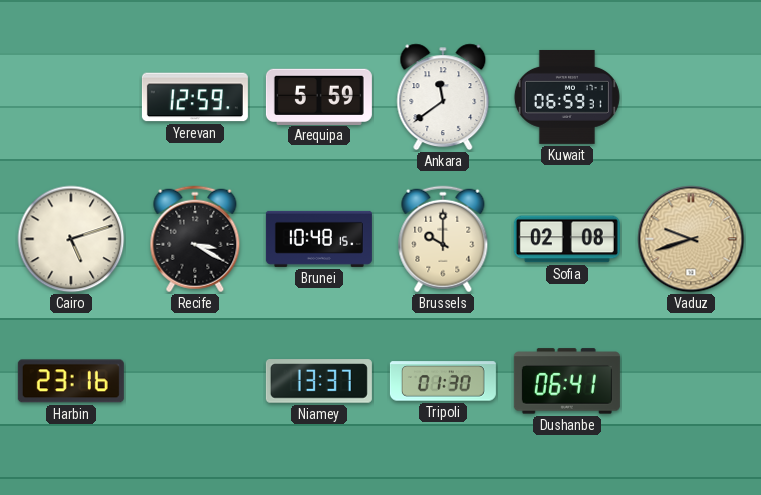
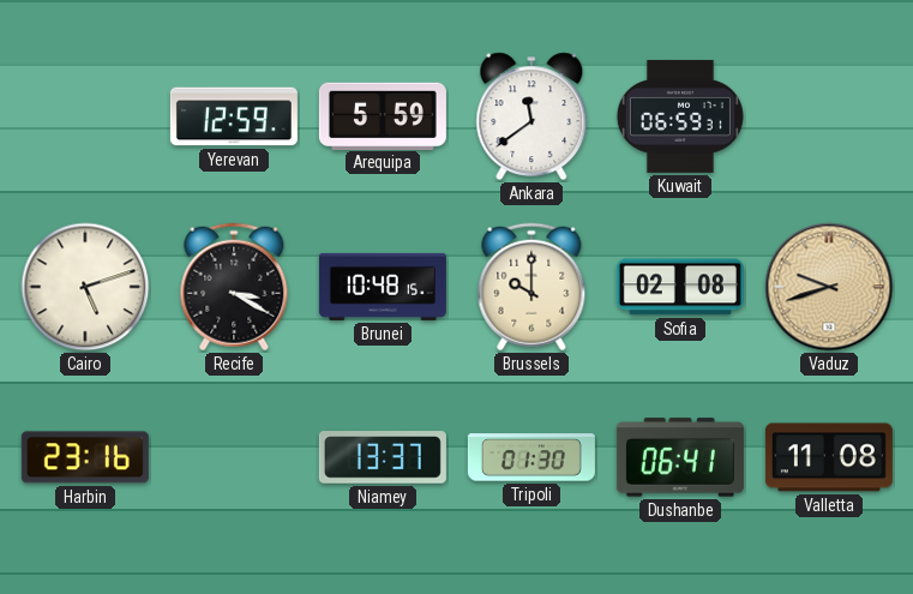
Valletta: none -> 11:08
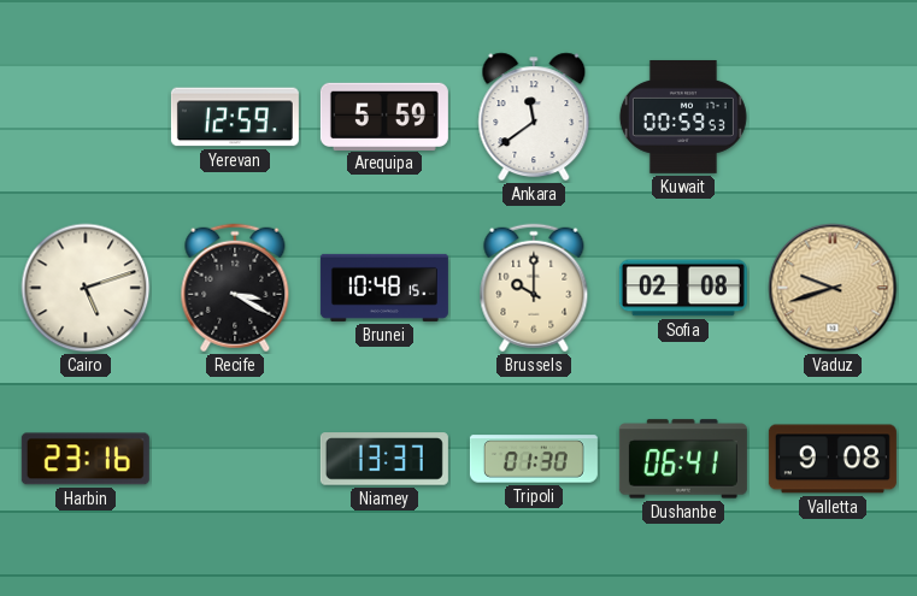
Kuwait: 06:59 -> 00:59
Valletta: 11:08 -> 9:08
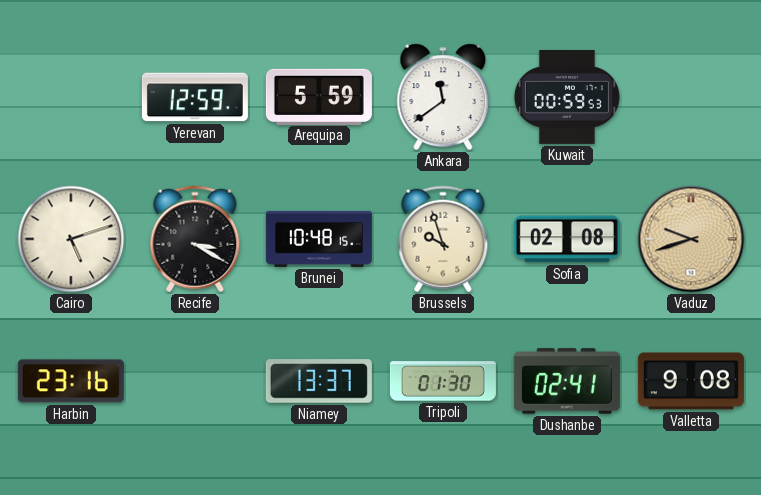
Brussels: 10:00 -> 9:57
Dushanbe: 06:41 -> 02:41
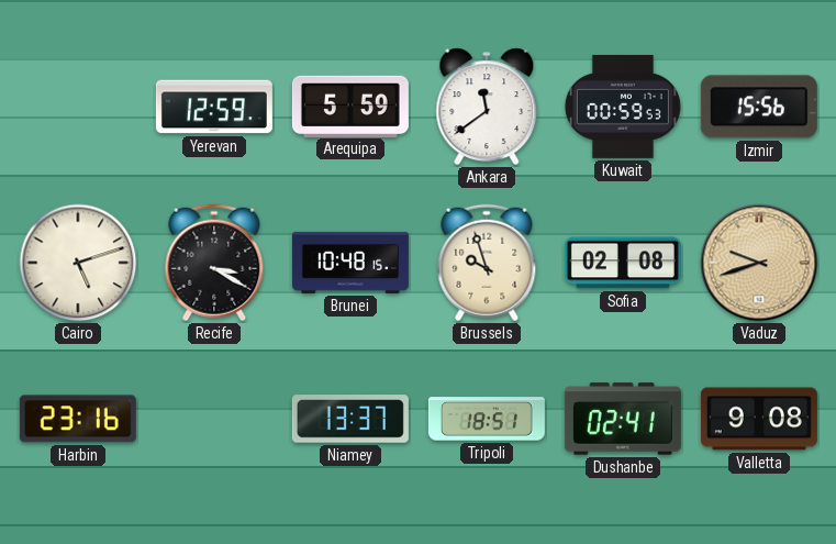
Izmir: none -> 15:56
Tripoli: 01:30 -> 18:51
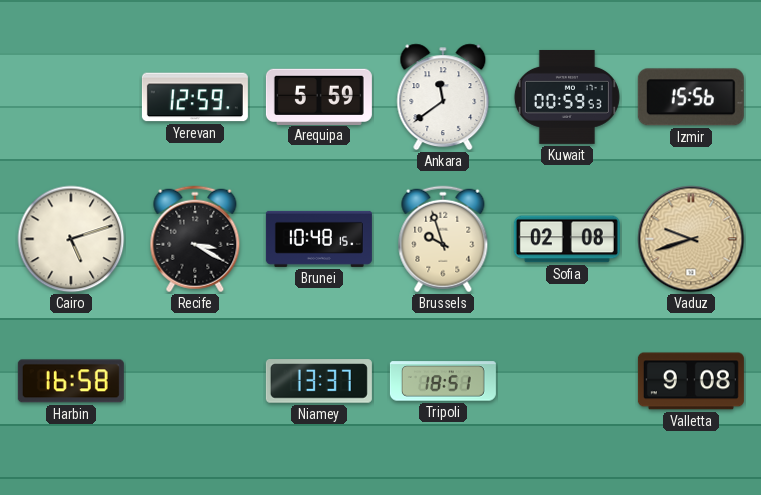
Harbin: 23:16 -> 16:58
Dushanbe: 02:41 -> none
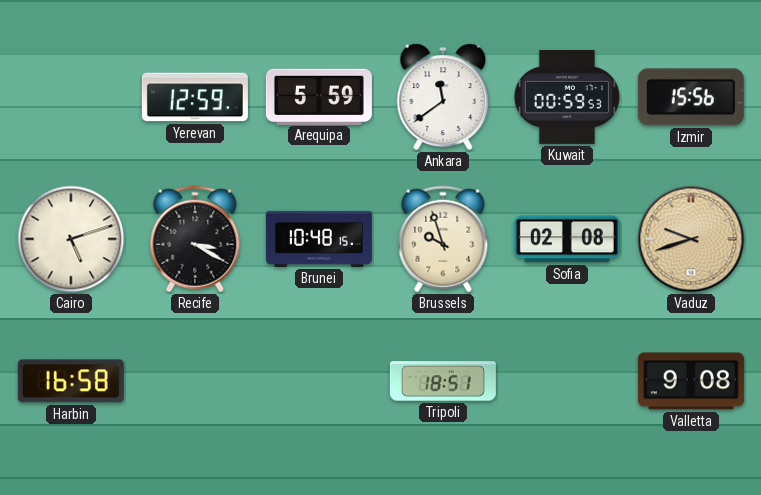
Niamey: 13:37 -> none
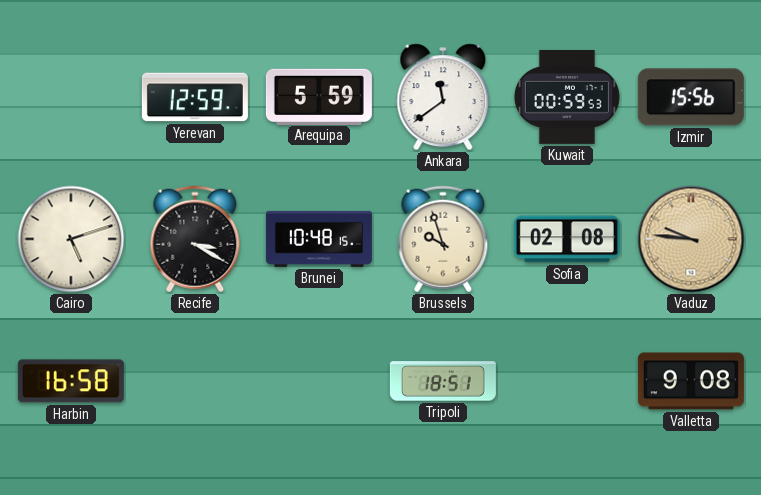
Vaduz: 9:42 -> 9:46
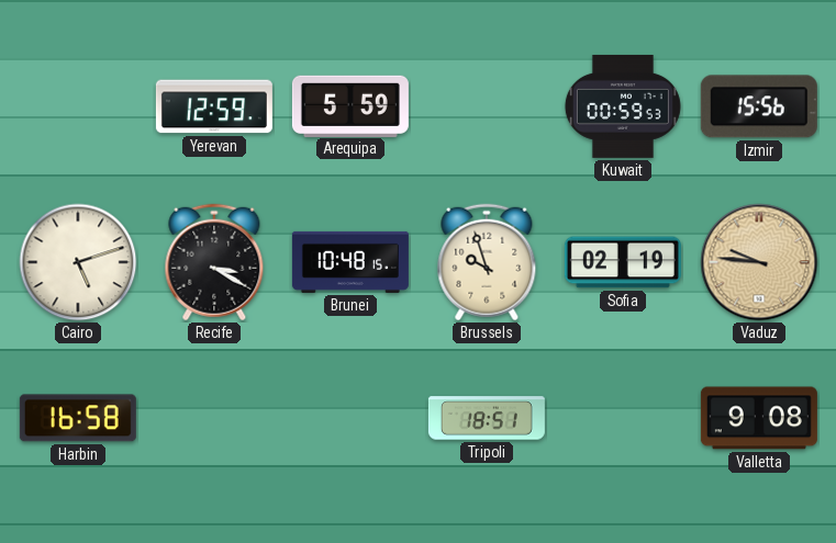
Ankara: 11:39 -> none
Sofia: 02:08 -> 02:19
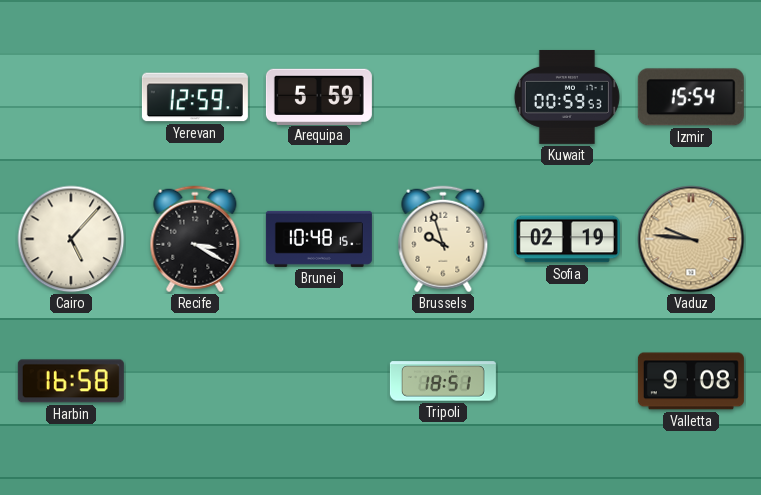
Izmir: 15:56 -> 15:54
Cairo: 5:12 -> 5:07
